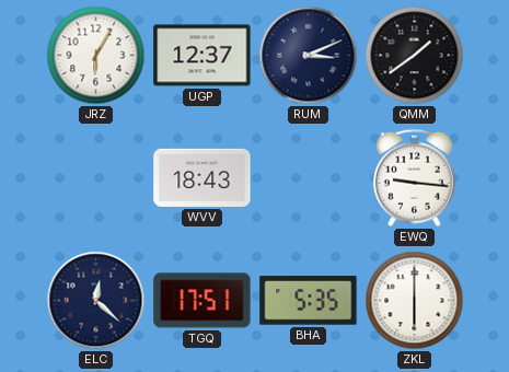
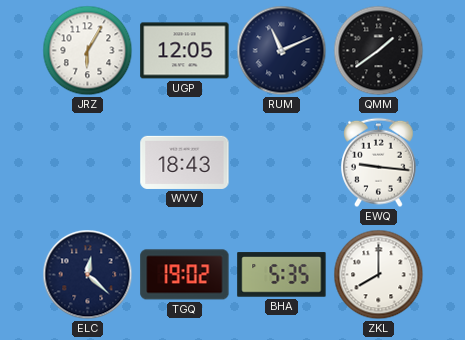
UGP: 12:37 -> 12:05
RUM: 3:11 -> 11:11
TGQ: 17:51 -> 19:02
ZKL: 6:00 -> 8:00
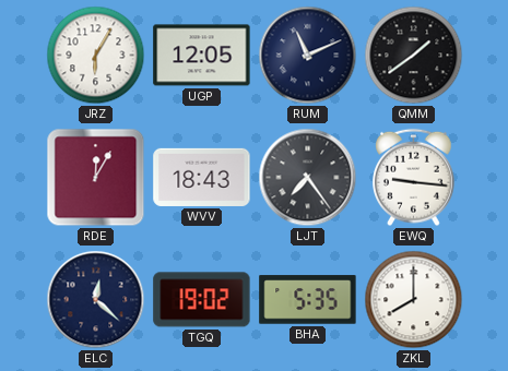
RDE: none -> 12:05
LJT: none -> 7:24
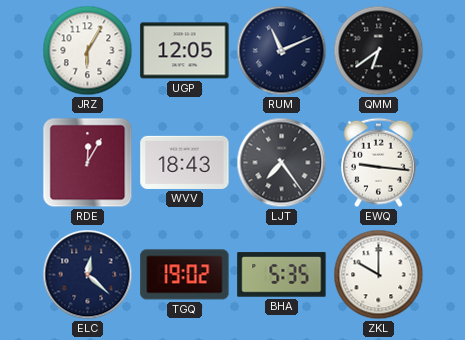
QMM: 1:39 -> 6:39
ZKL: 8:00 -> 10:00
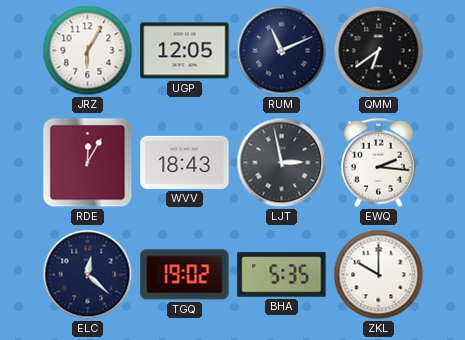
LJT: 7:24 -> 2:58
EWQ: 9:16 -> 2:16
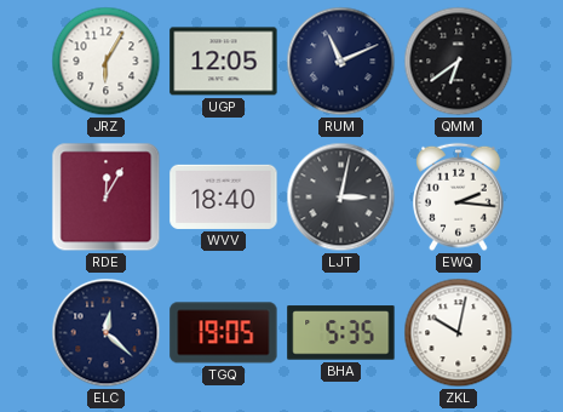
WVV: 18:43 -> 18:40
LJT: 2:58 -> 3:02
TGQ: 19:02 -> 19:05
ZKL: 10:00 -> 10:02
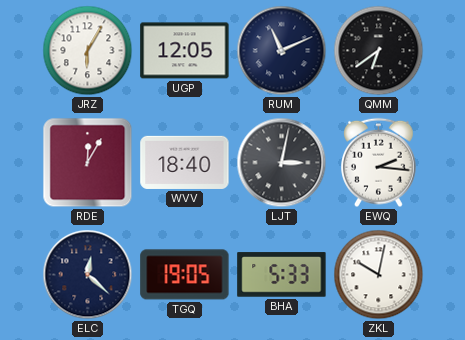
BHA: 5:35 -> 5:33
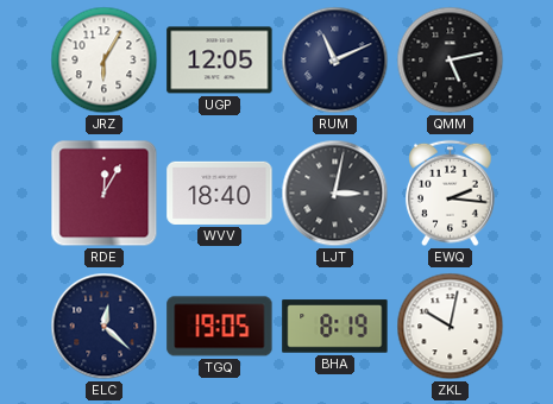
QMM: 6:39 -> 5:13
BHA: 5:33 -> 8:19
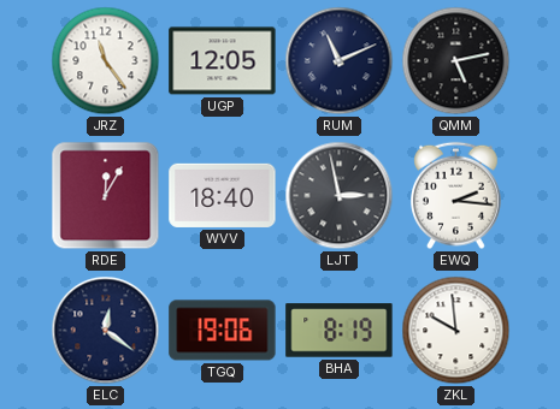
JRZ: 6:05 -> 11:24
LJT: 3:02 -> 2:58
ELC: 12:22 -> 12:21
TGQ: 19:05 -> 19:06
ZKL: 10:02 -> 9:59
